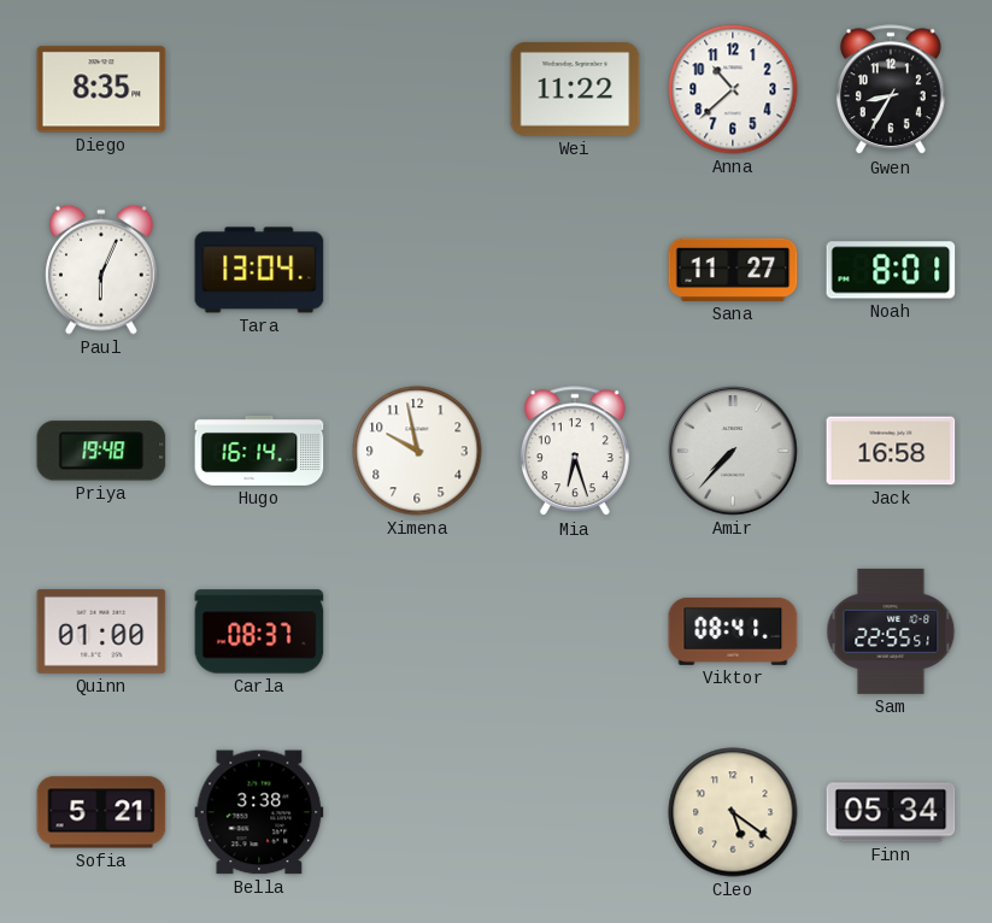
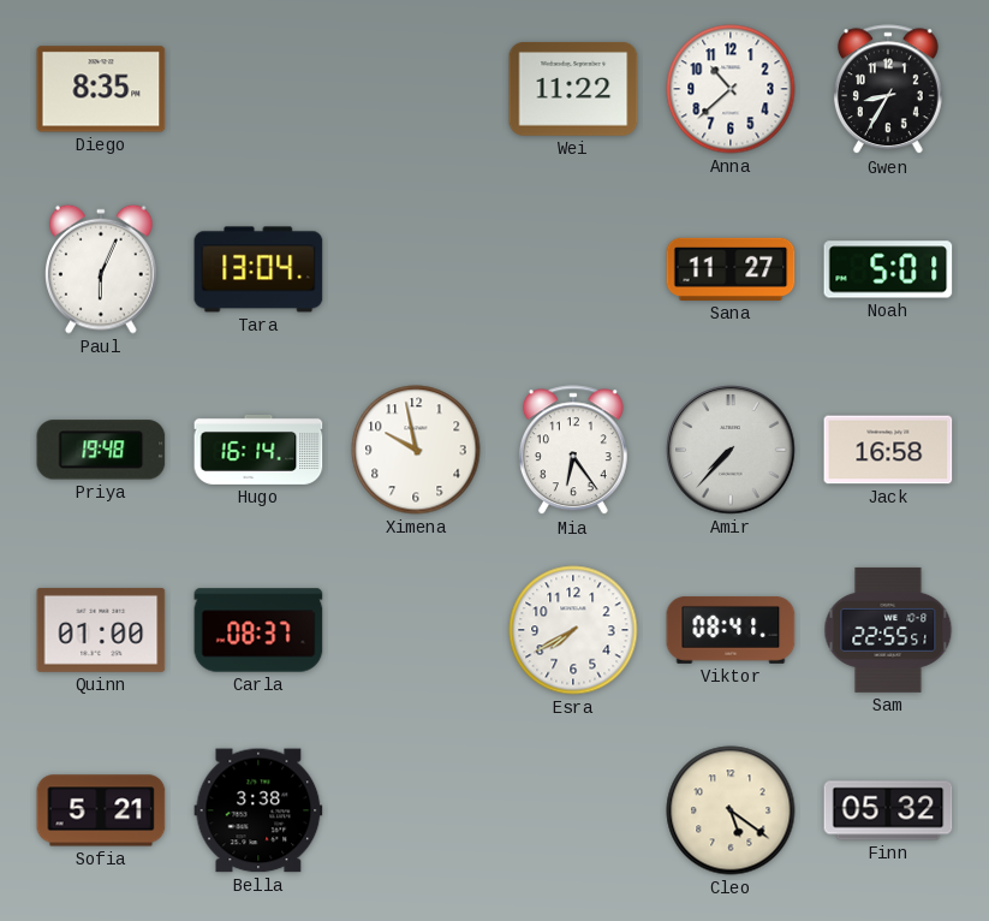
Noah: 8:01 -> 5:01
Mia: 6:27 -> 6:24
Esra: none -> 7:40
Finn: 05:34 -> 05:32
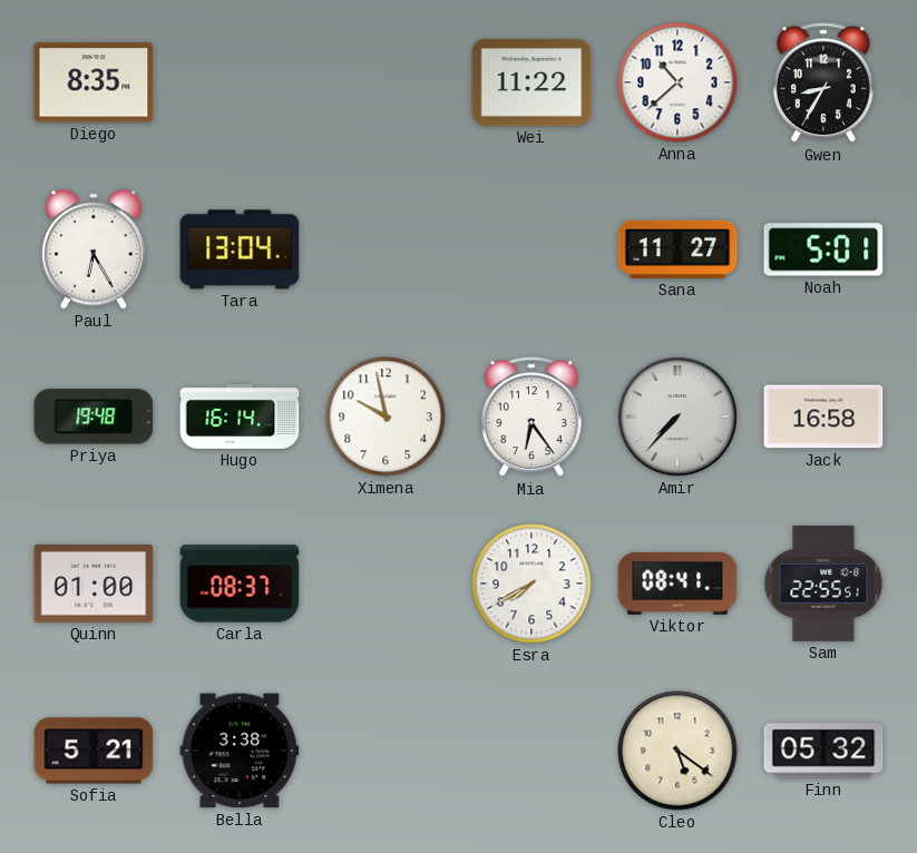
Paul: 6:04 -> 6:25
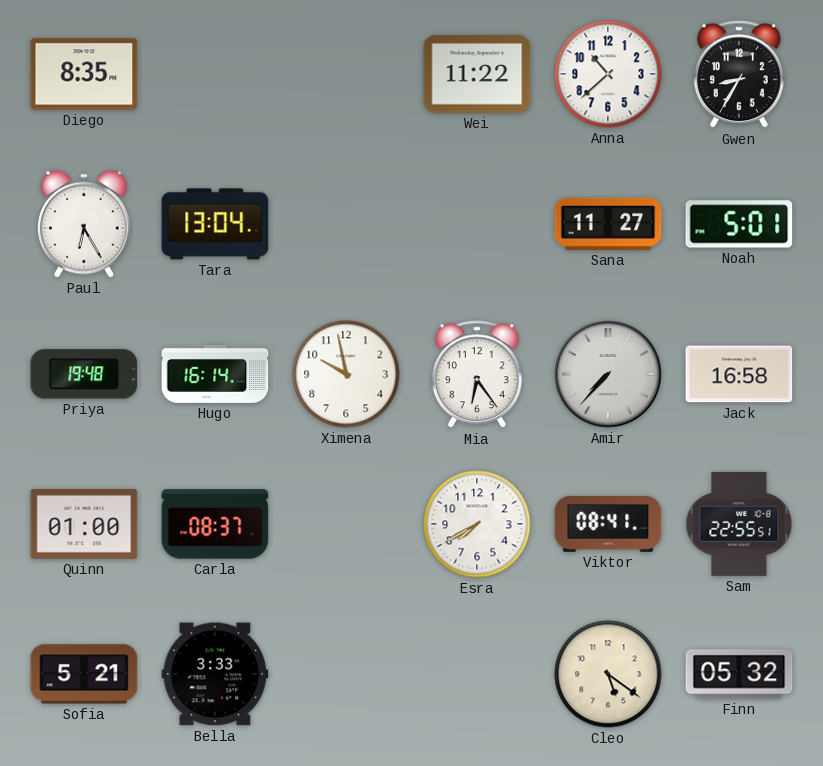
Bella: 3:38 -> 3:33
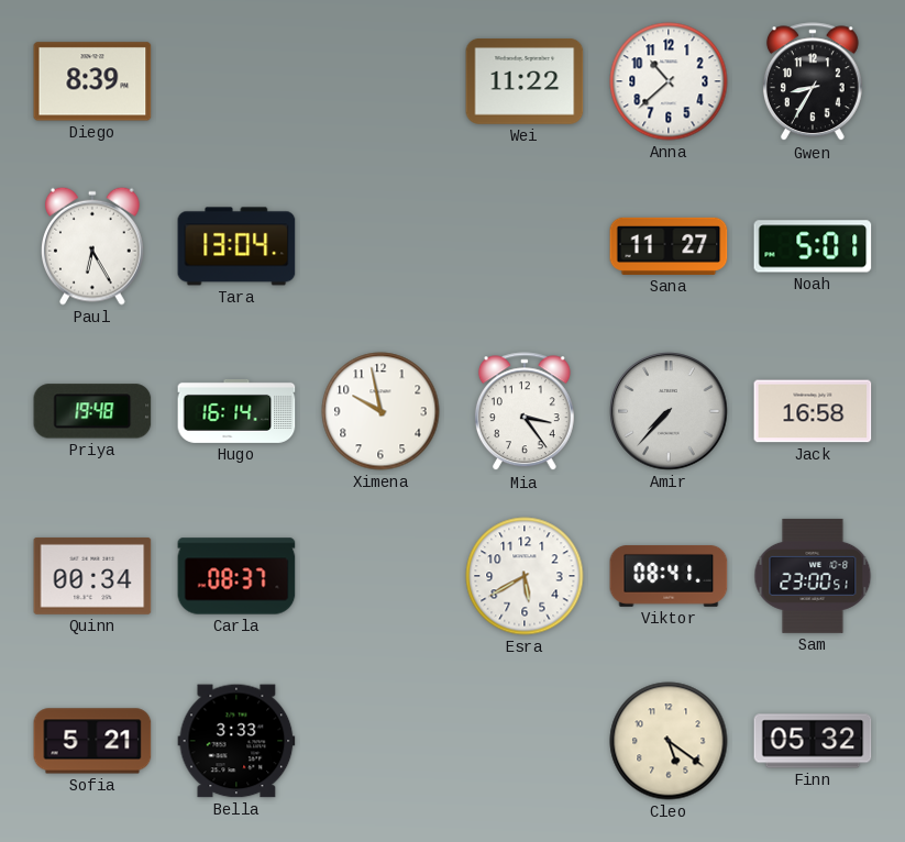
Diego: 8:35 -> 8:39
Mia: 6:24 -> 3:24
Quinn: 01:00 -> 00:34
Esra: 7:40 -> 5:40
Sam: 22:55 -> 23:00
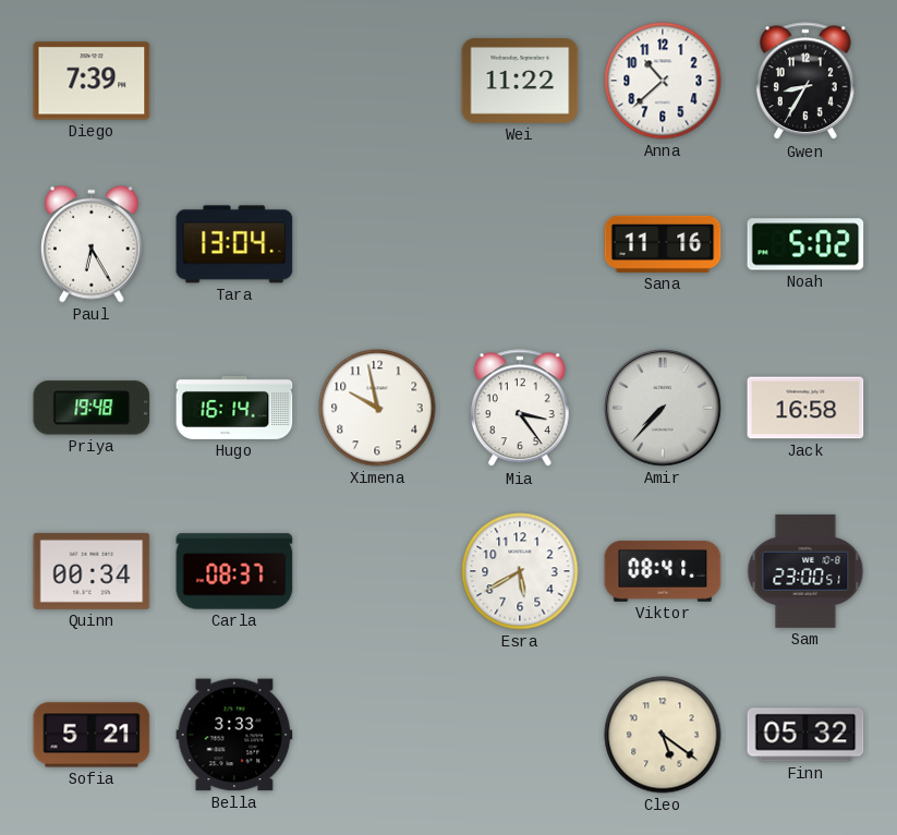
Diego: 8:39 -> 7:39
Sana: 11:27 -> 11:16
Noah: 5:01 -> 5:02
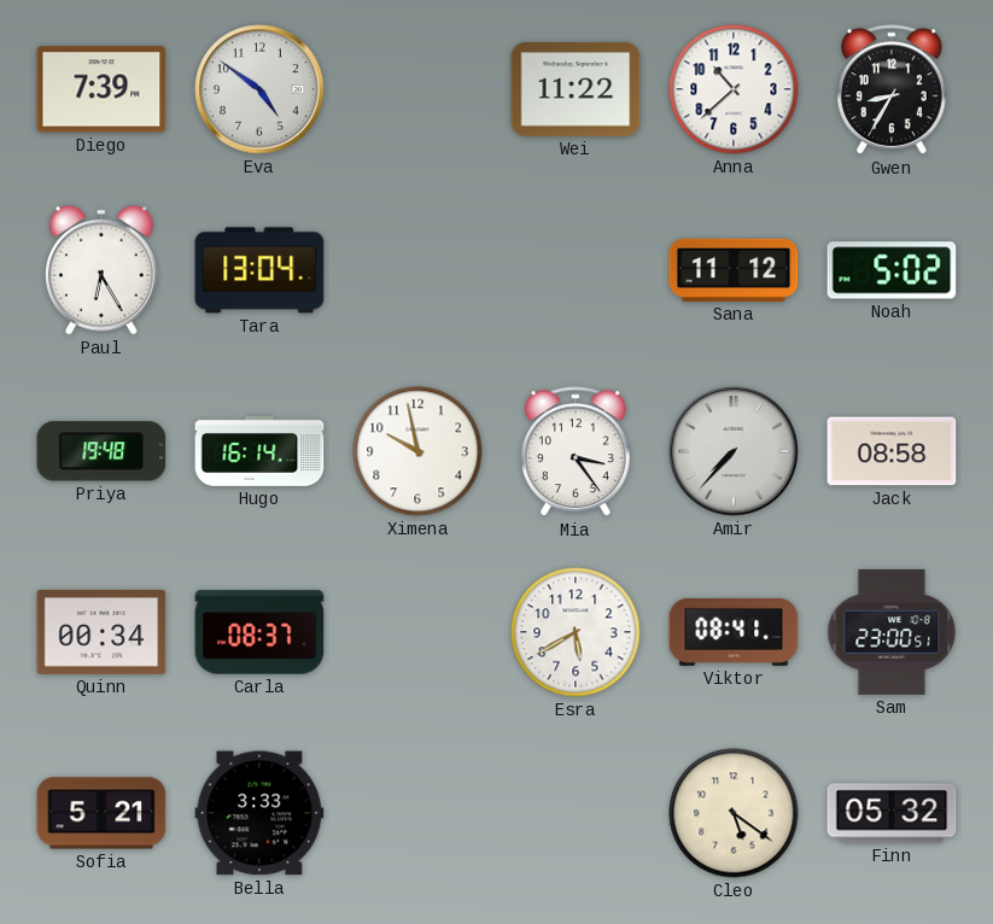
Eva: none -> 4:51
Sana: 11:16 -> 11:12
Jack: 16:58 -> 08:58
